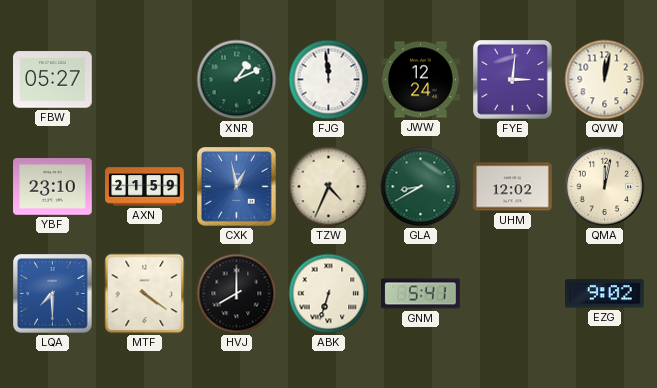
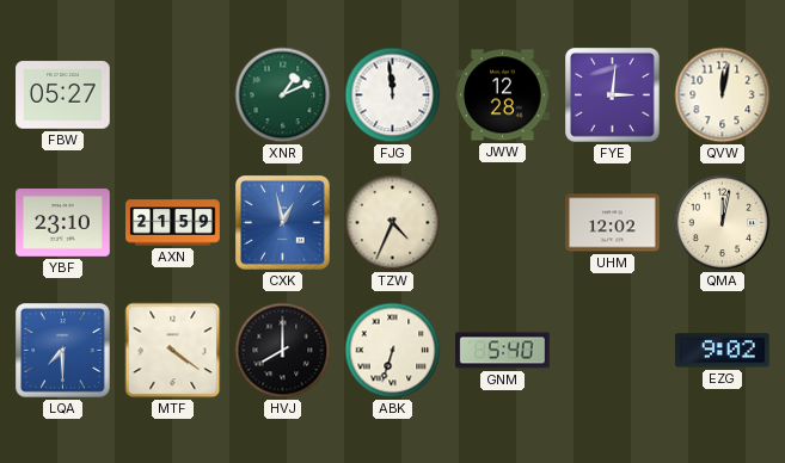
JWW: 12:24 -> 12:28
GLA: 8:40 -> none
GNM: 5:41 -> 5:40
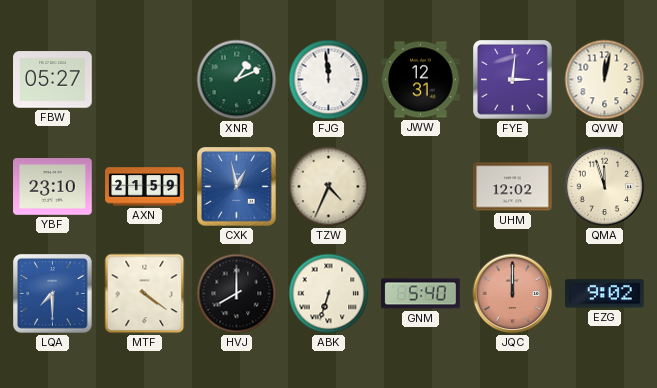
JWW: 12:28 -> 12:31
QMA: 12:02 -> 11:57
JQC: none -> 12:00
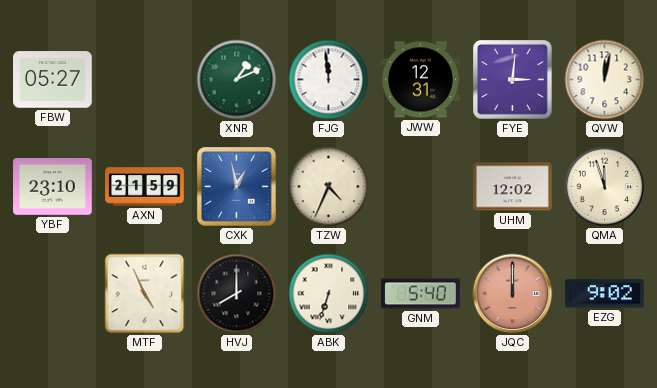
LQA: 7:30 -> none
MTF: 4:21 -> 4:56
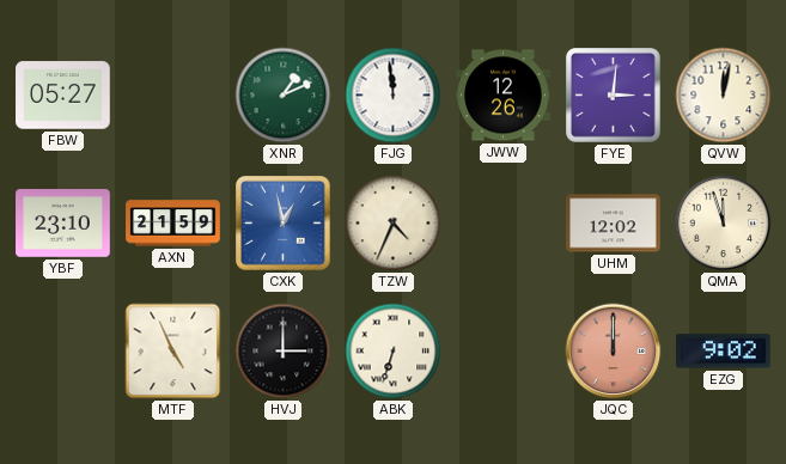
JWW: 12:31 -> 12:26
HVJ: 8:00 -> 3:00
GNM: 5:40 -> none
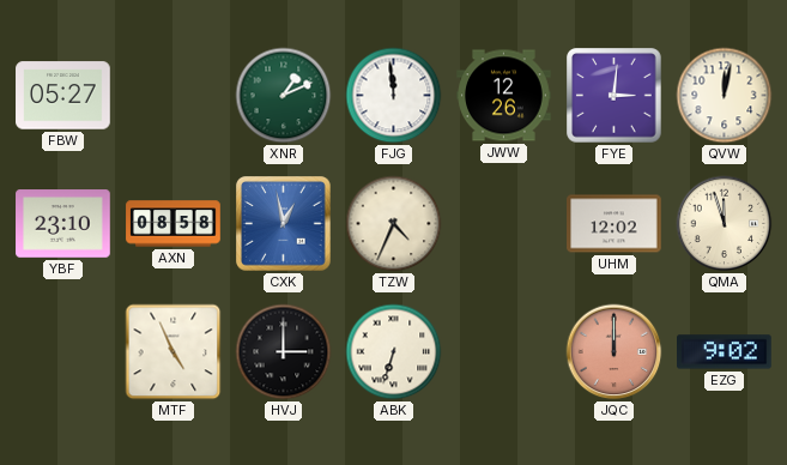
AXN: 21:59 -> 08:58
